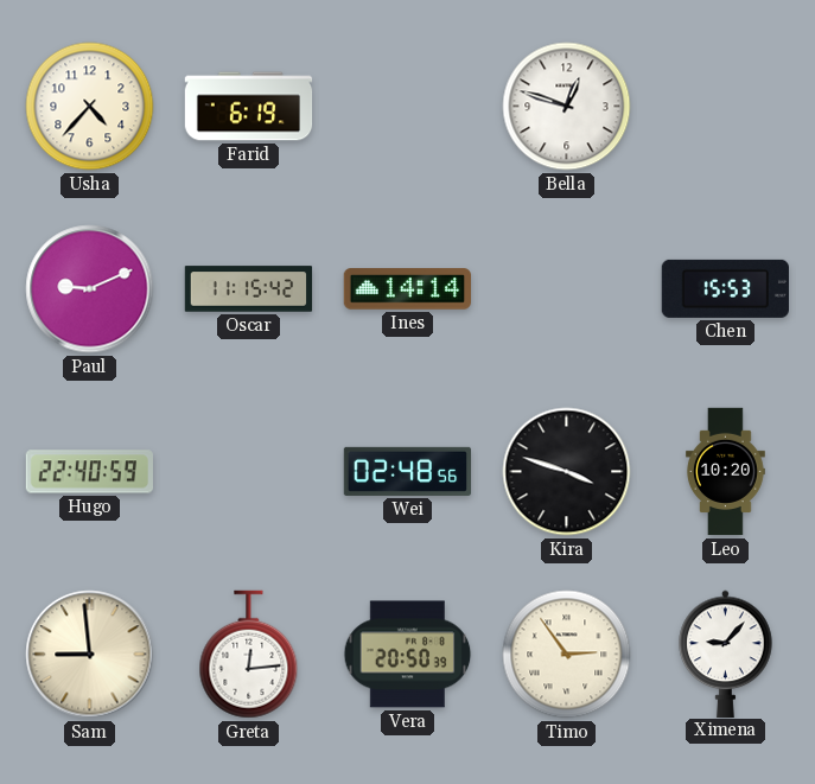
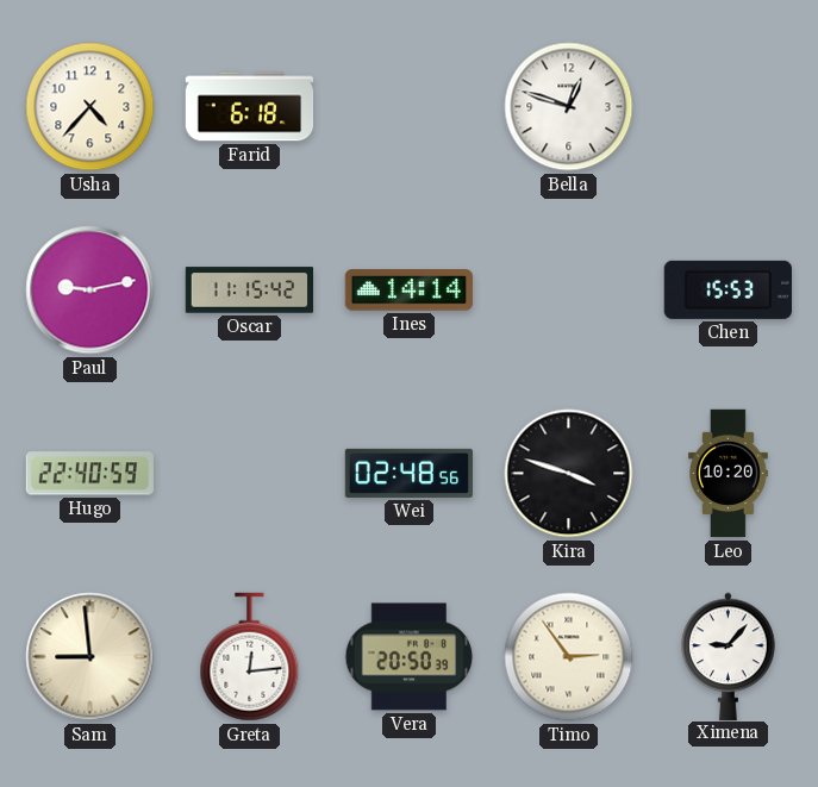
Farid: 6:19 -> 6:18
Paul: 9:11 -> 9:13
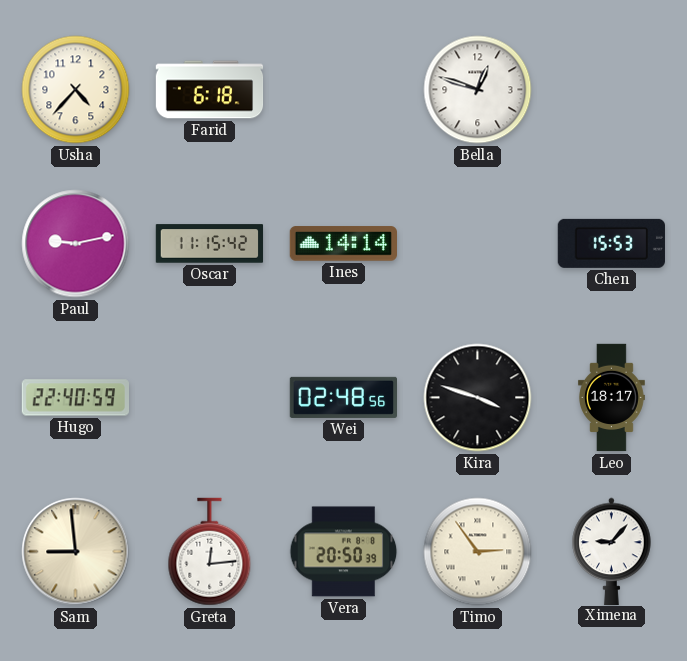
Leo: 10:20 -> 18:17
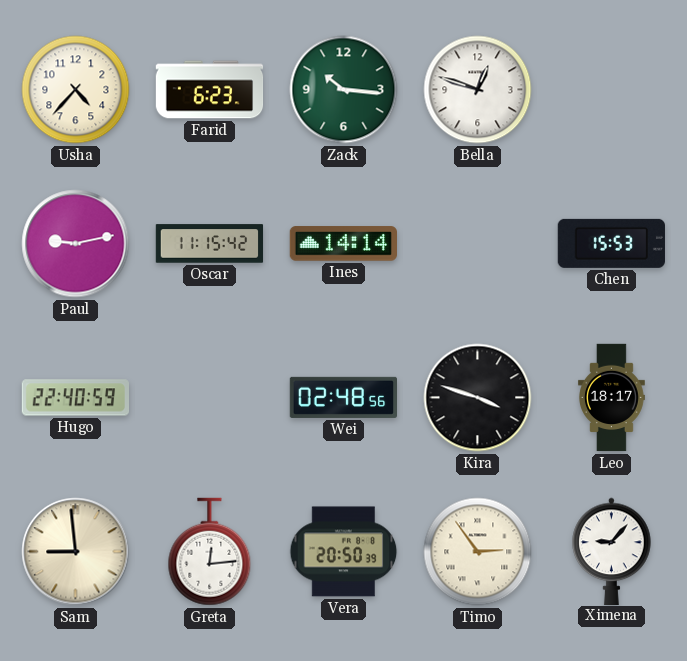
Farid: 6:18 -> 6:23
Zack: none -> 10:16
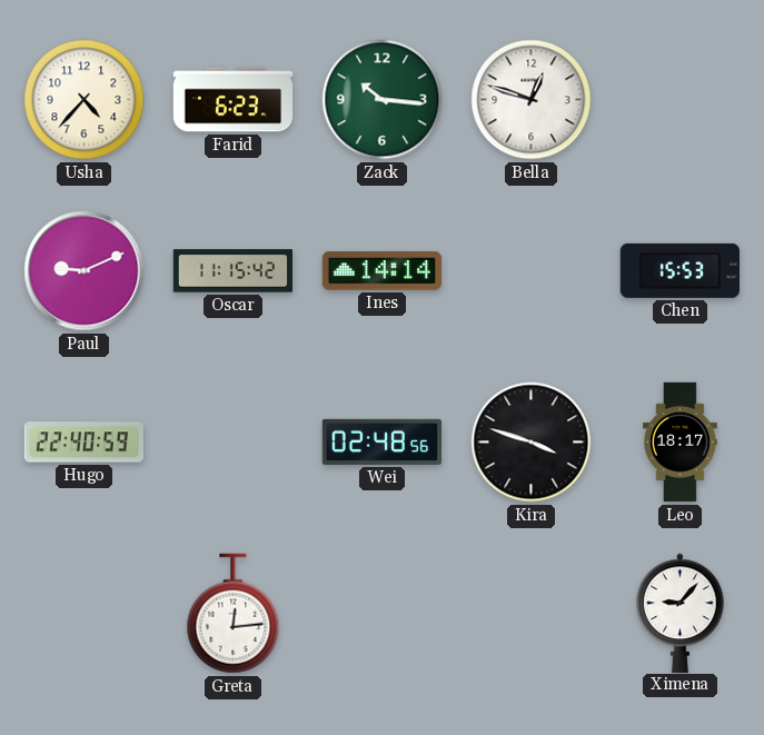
Paul: 9:13 -> 9:11
Sam: 8:59 -> none
Vera: 20:50 -> none
Timo: 2:54 -> none
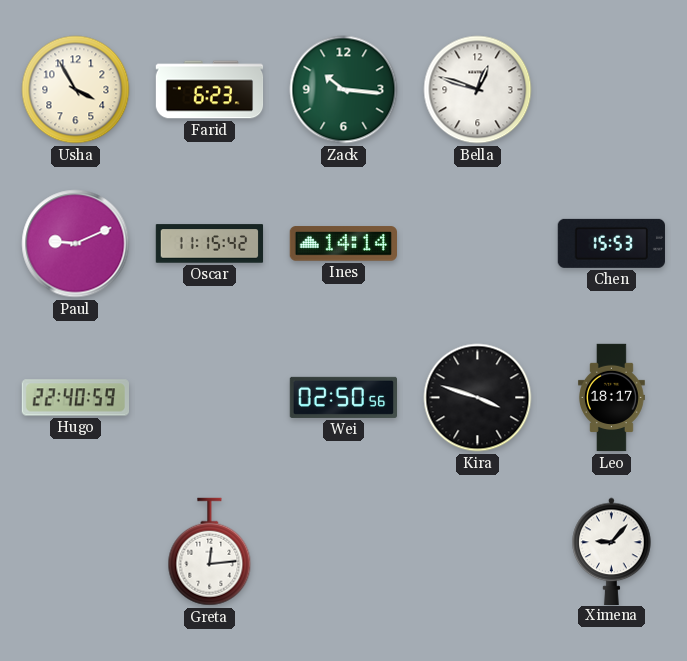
Usha: 4:37 -> 3:55
Wei: 02:48 -> 02:50
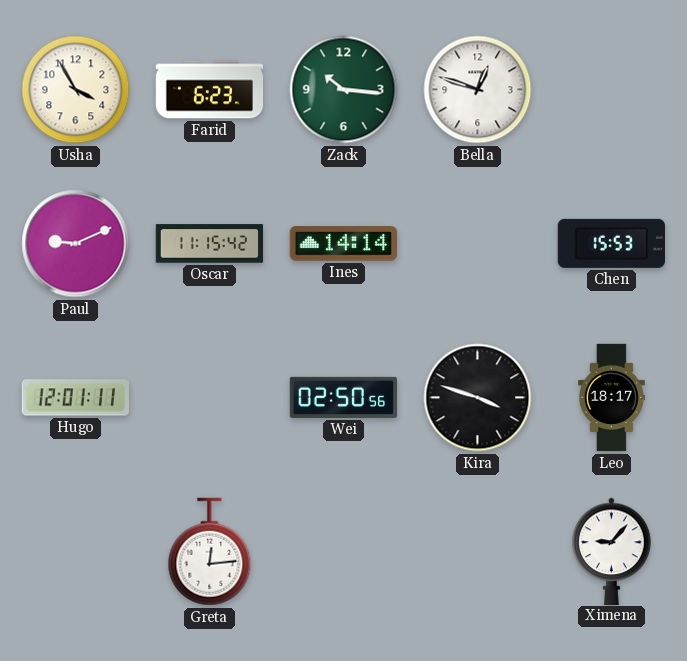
Hugo: 22:40 -> 12:01
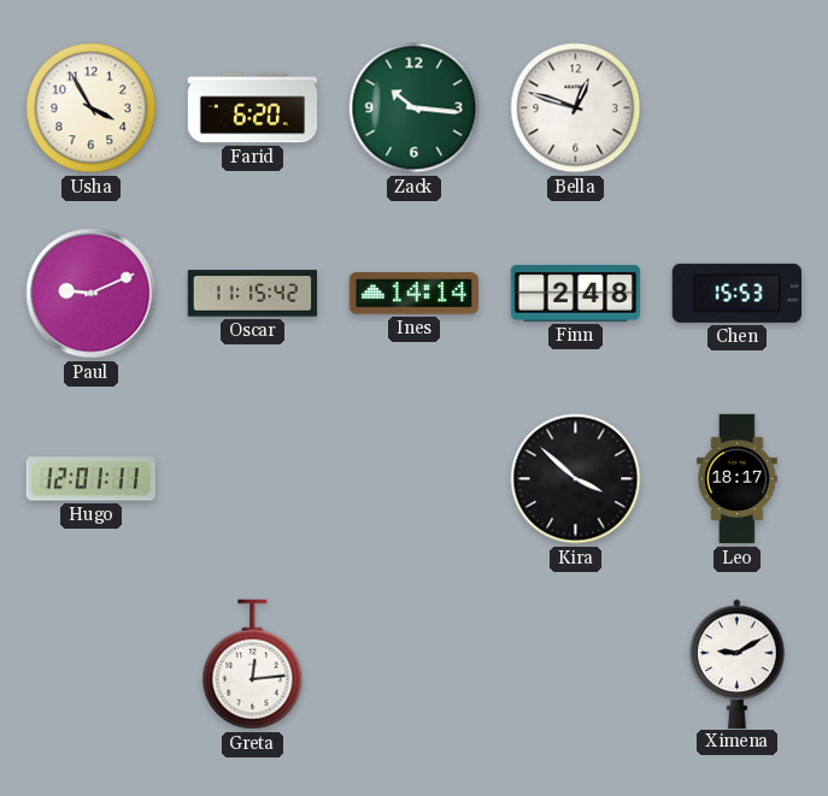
Farid: 6:23 -> 6:20
Finn: none -> 2:48
Wei: 02:50 -> none
Kira: 3:48 -> 3:52
Ximena: 9:07 -> 9:10
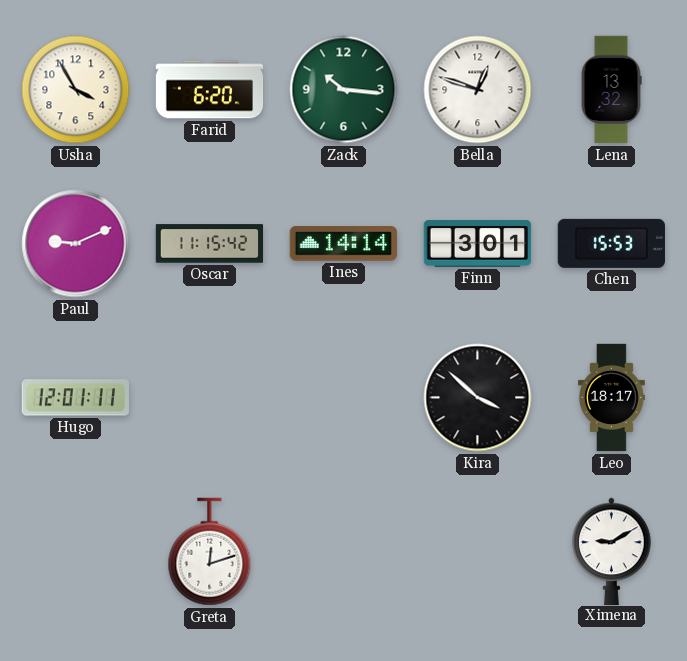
Lena: none -> 13:32
Finn: 2:48 -> 3:01
Greta: 12:14 -> 12:12
